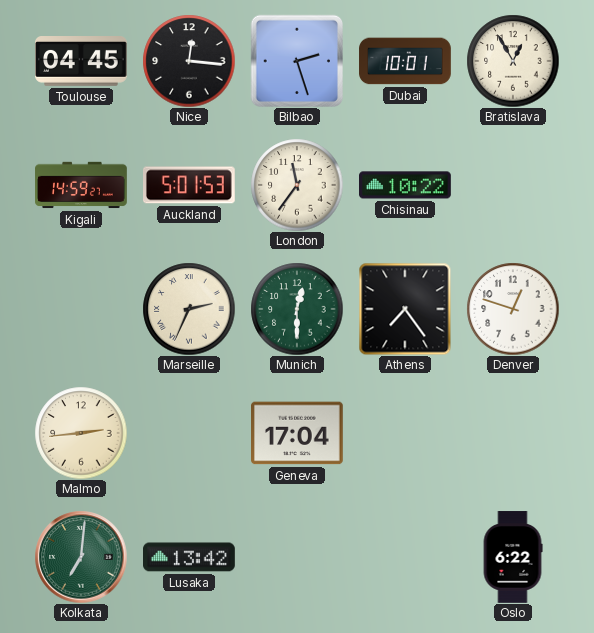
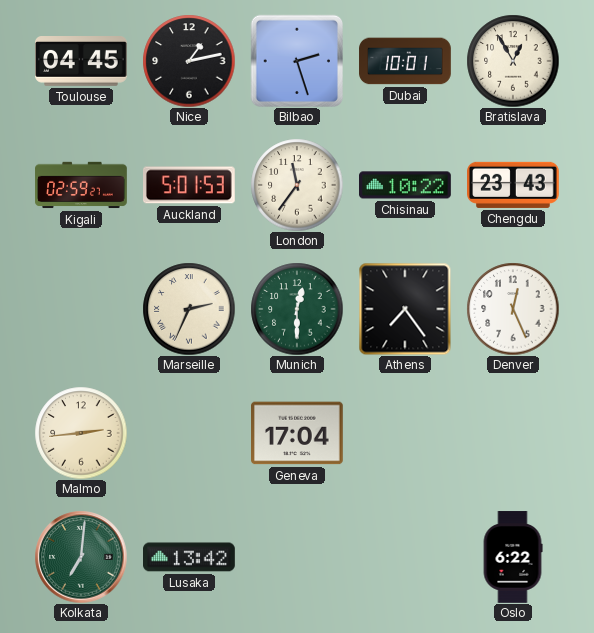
Nice: 12:16 -> 1:13
Kigali: 14:59 -> 02:59
Chengdu: none -> 23:43
Denver: 12:48 -> 12:26
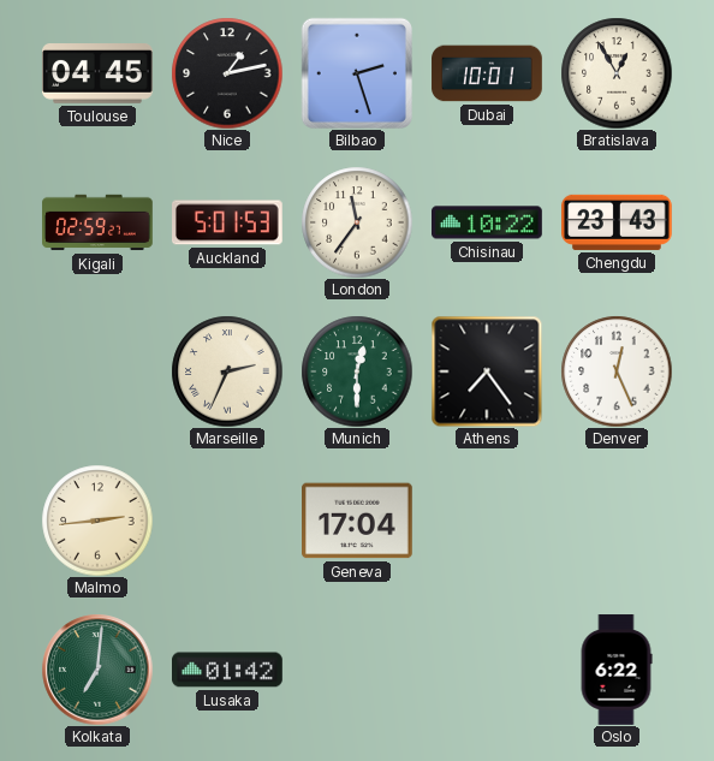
Lusaka: 13:42 -> 01:42
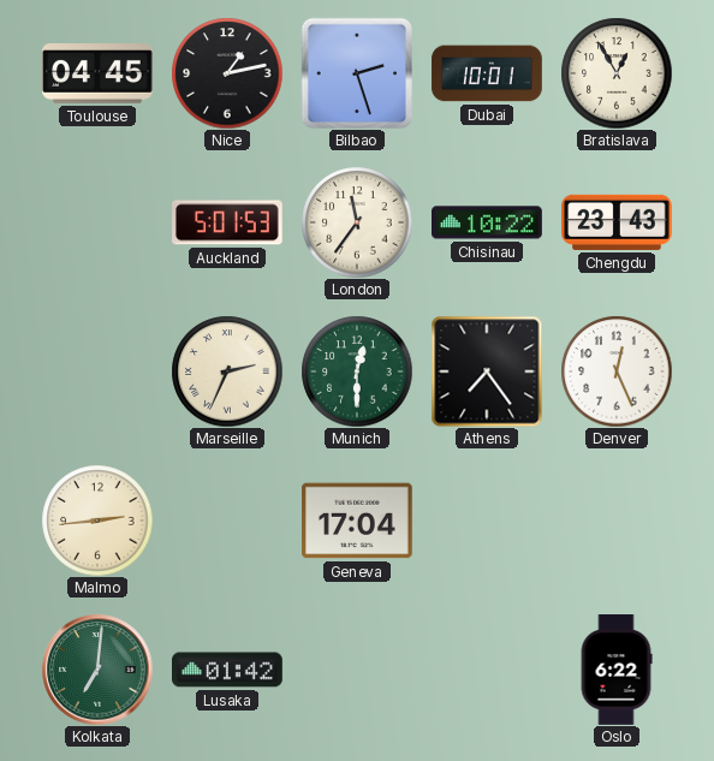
Kigali: 02:59 -> none
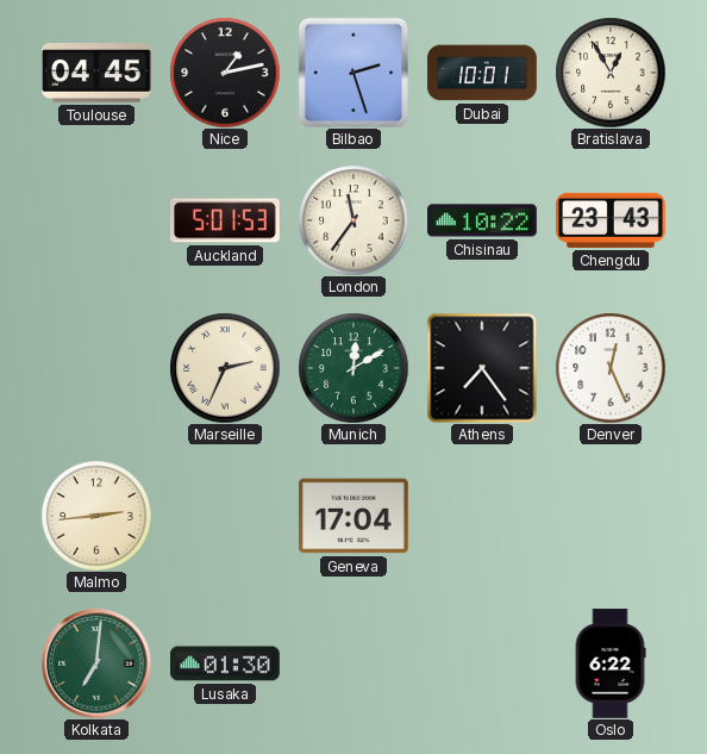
Munich: 12:30 -> 12:10
Lusaka: 01:42 -> 01:30
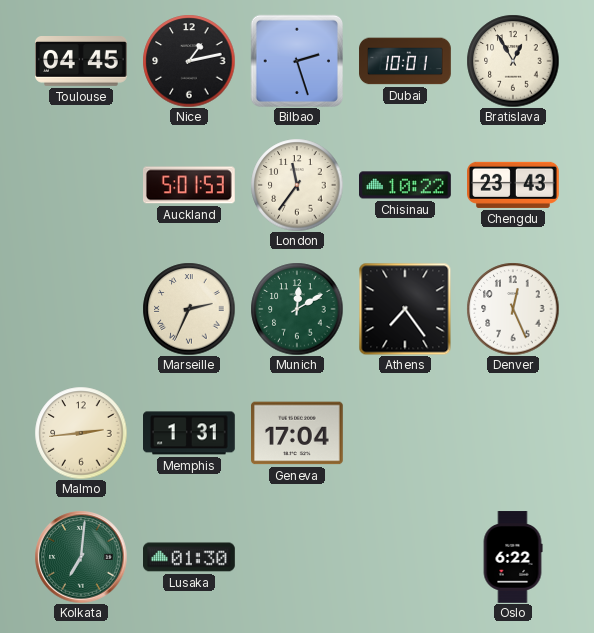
Memphis: none -> 1:31
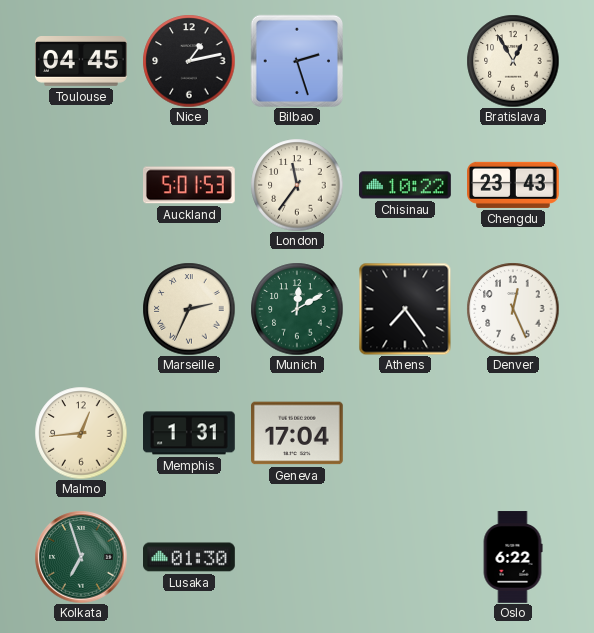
Dubai: 10:01 -> none
Malmo: 2:44 -> 12:44
Kolkata: 7:01 -> 6:57
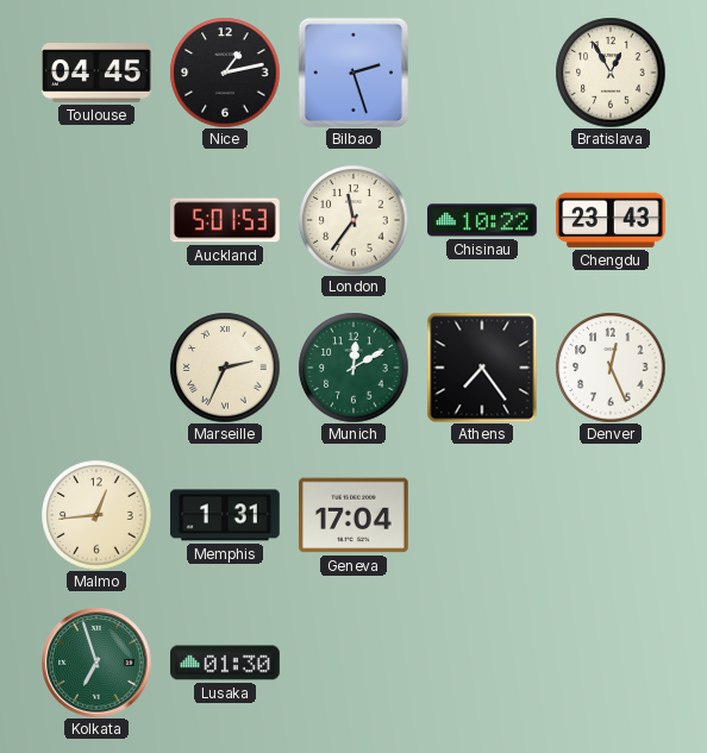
Oslo: 6:22 -> none
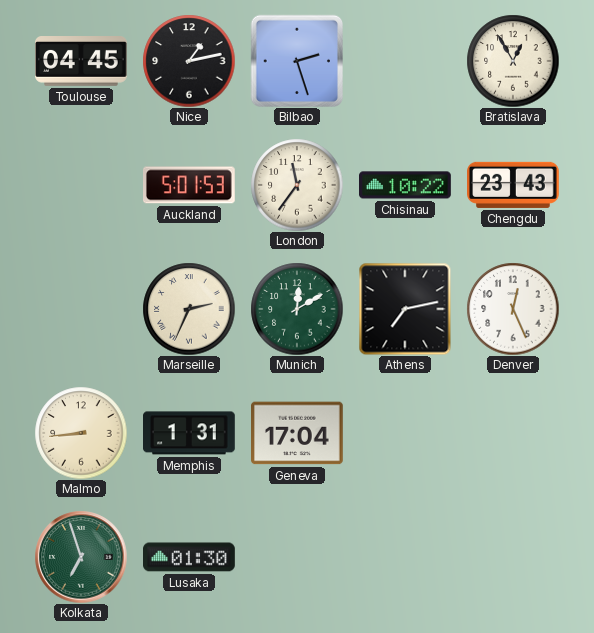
Athens: 7:24 -> 7:13
Malmo: 12:44 -> 8:44
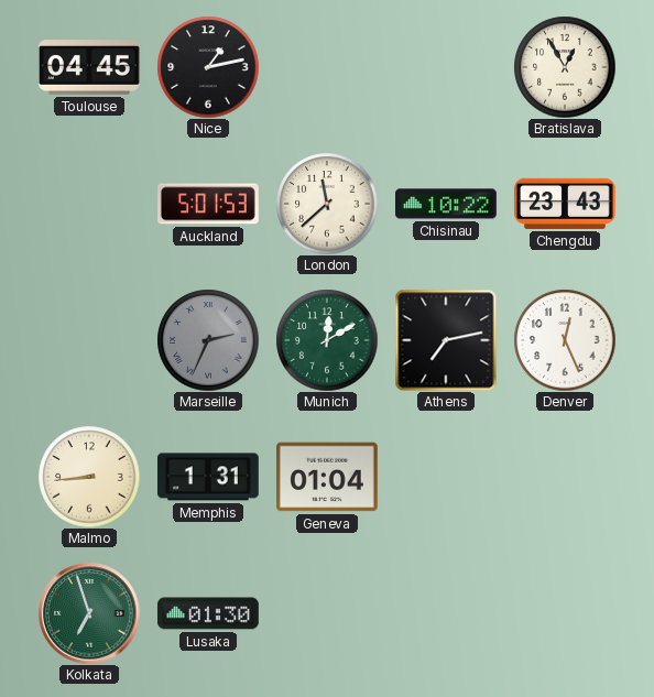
Bilbao: 2:27 -> none
London: 11:36 -> 11:38
Marseille dial: cream -> grey
Geneva: 17:04 -> 01:04
